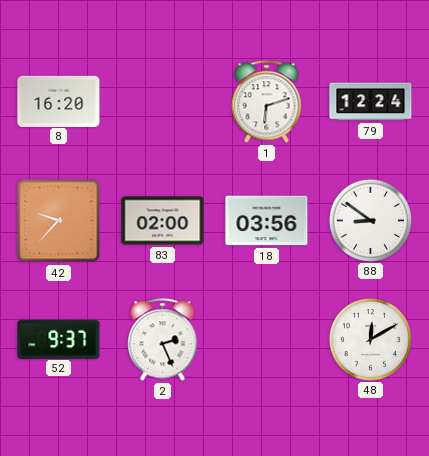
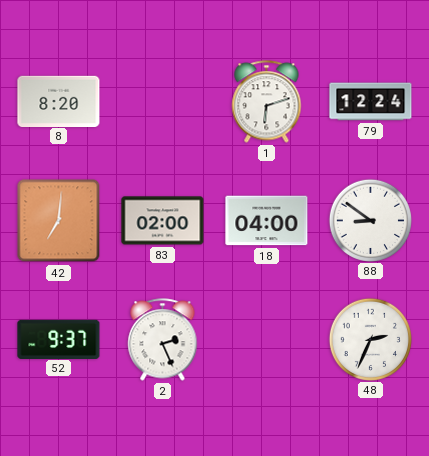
8: 16:20 -> 8:20
42: 9:37 -> 7:01
18: 03:56 -> 04:00
48: 12:10 -> 2:34
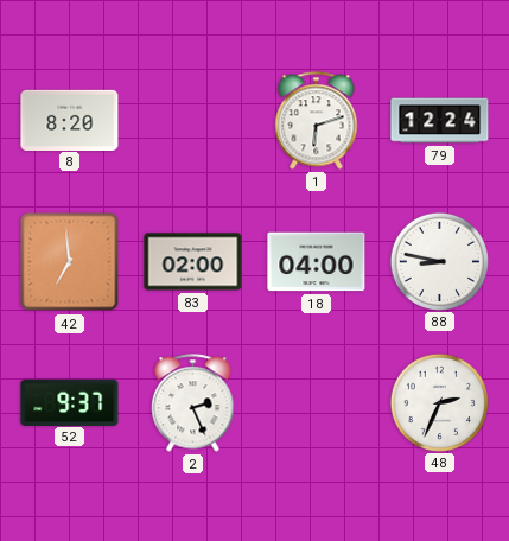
42: 7:01 -> 6:59
88: 8:51 -> 8:47
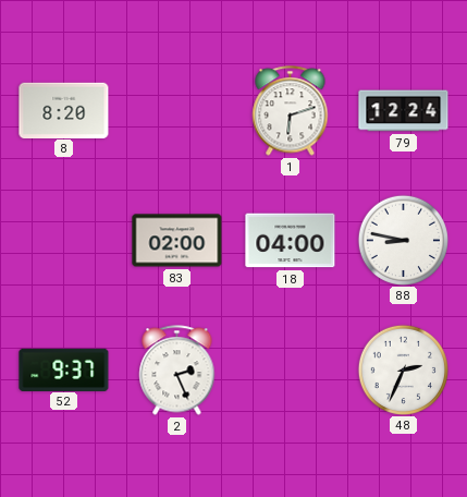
42: 6:59 -> none
